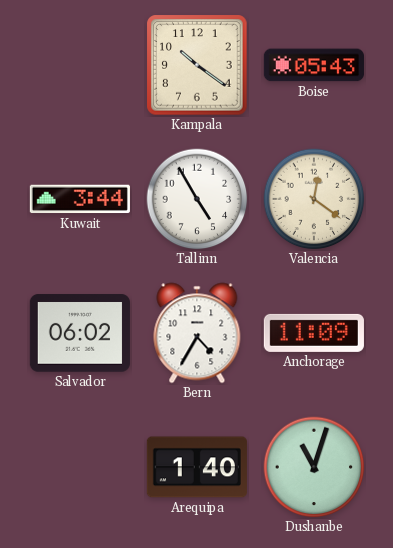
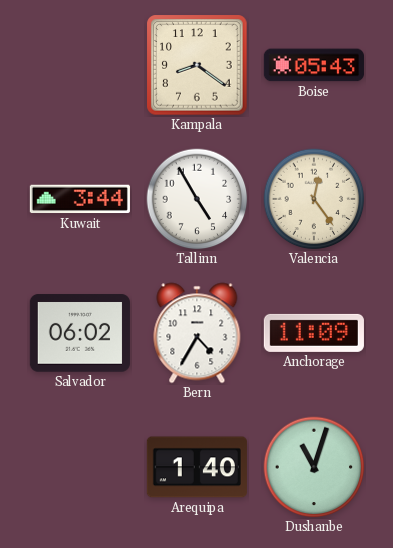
Kampala: 10:21 -> 8:21
Valencia: 12:21 -> 12:24
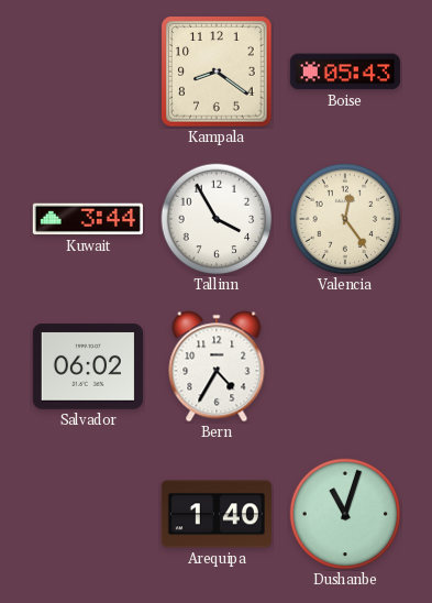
Tallinn: 4:55 -> 3:55
Anchorage: 11:09 -> none
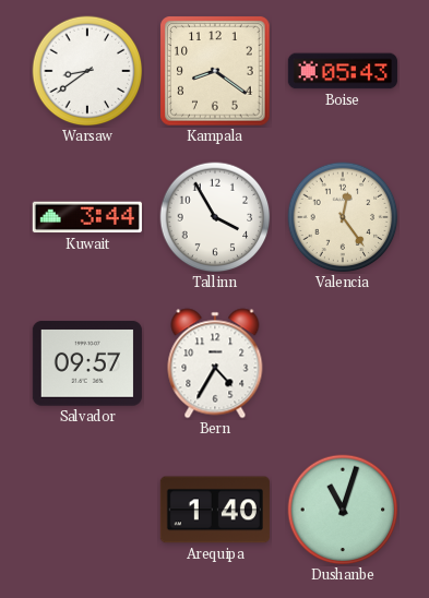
Warsaw: none -> 8:39
Salvador: 06:02 -> 09:57
